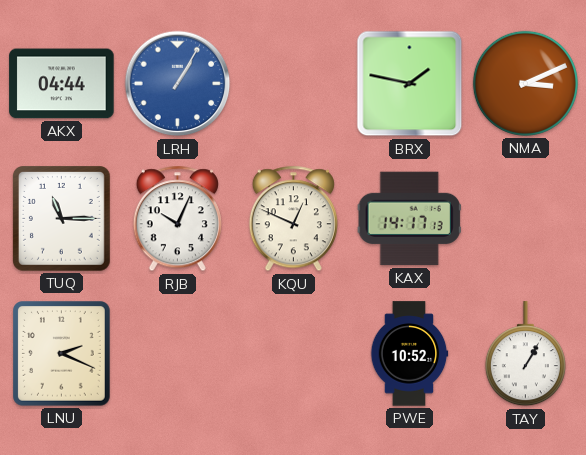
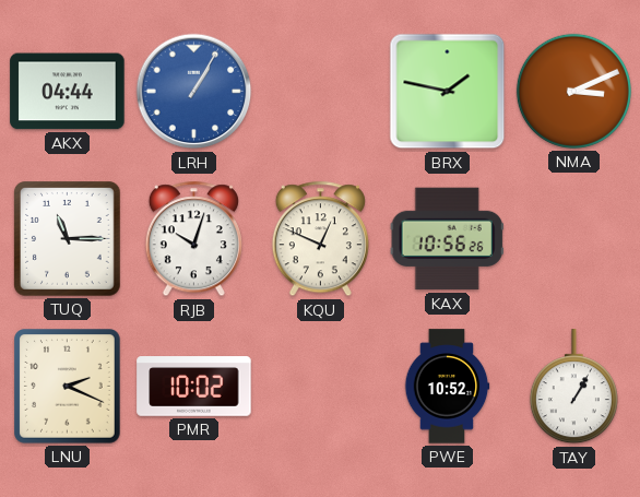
RJB: 10:04 -> 10:03
KAX: 14:17 -> 10:56
PMR: none -> 10:02
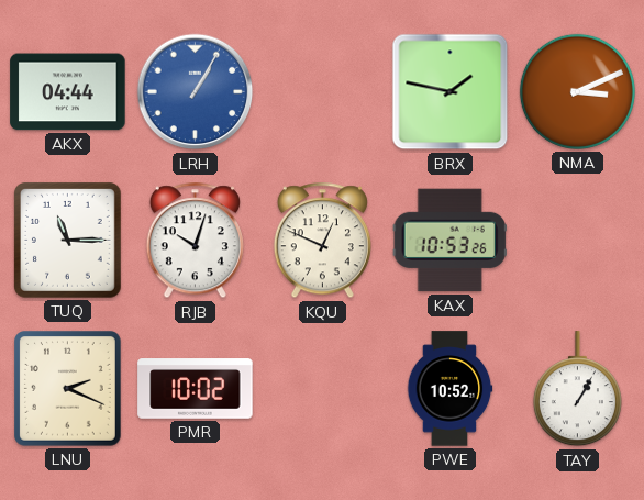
KAX: 10:56 -> 10:53
